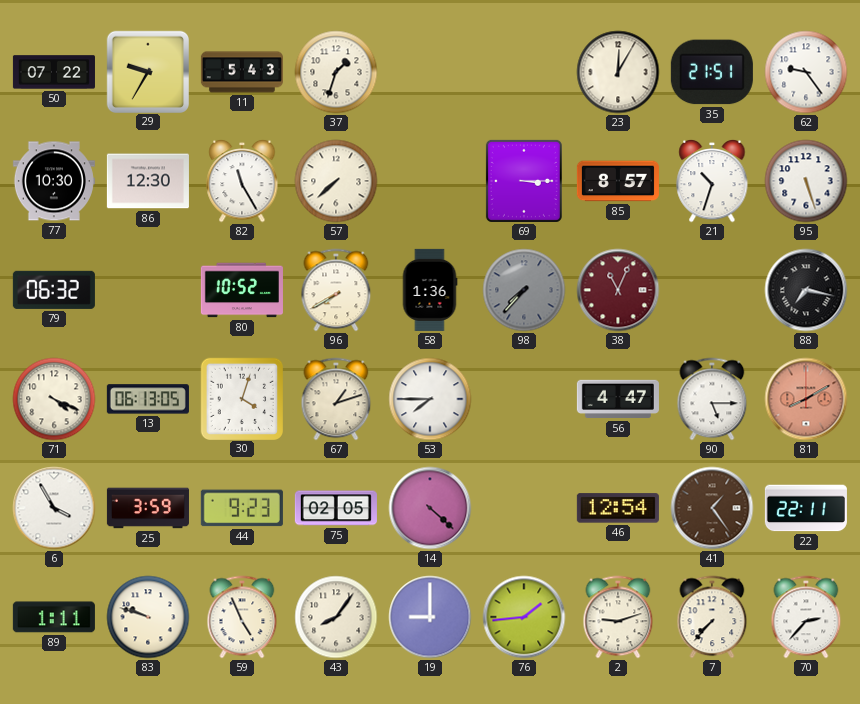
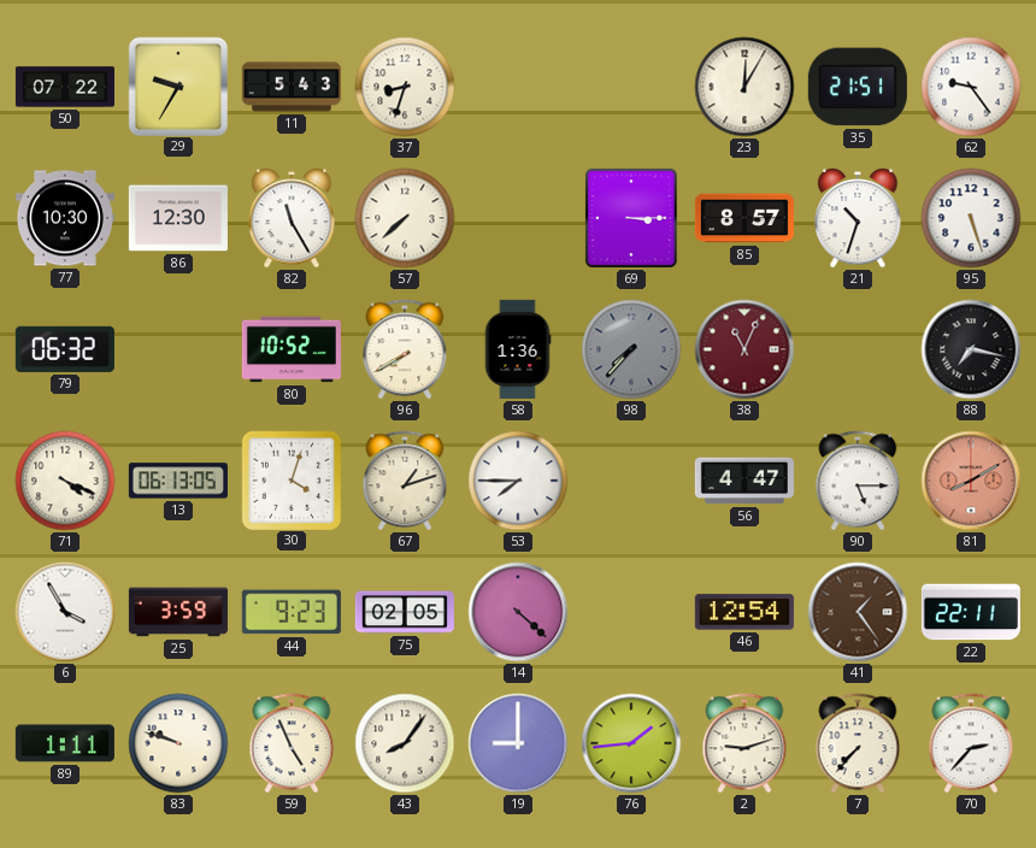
37: 1:33 -> 8:33
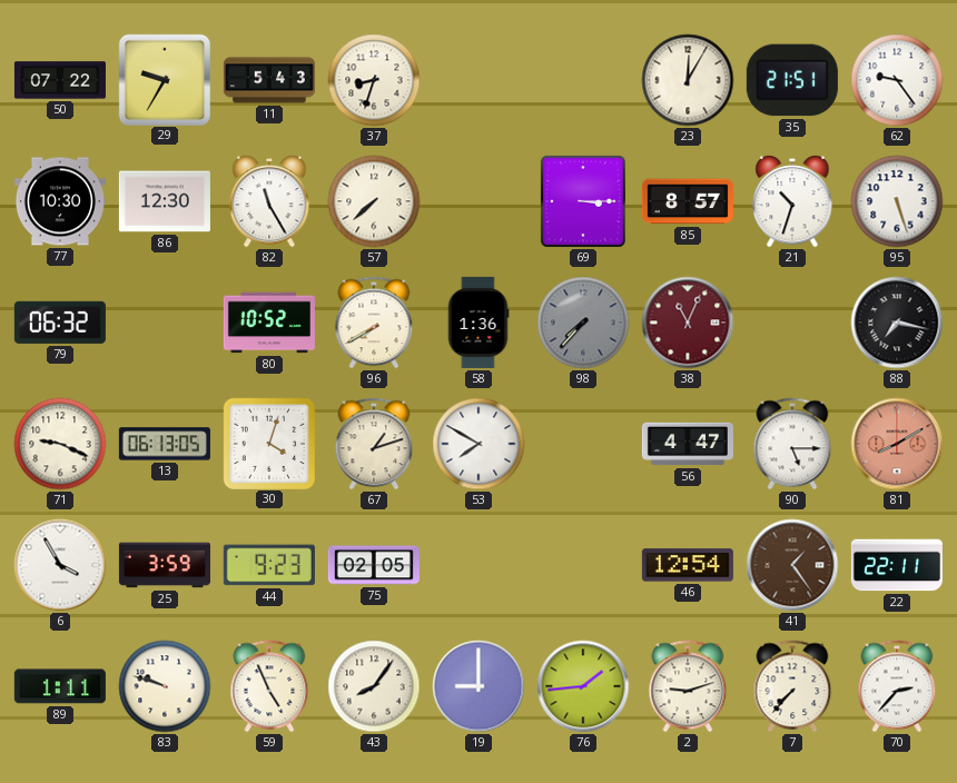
71: 4:19 -> 9:19
53: 7:45 -> 7:50
14: 4:22 -> none
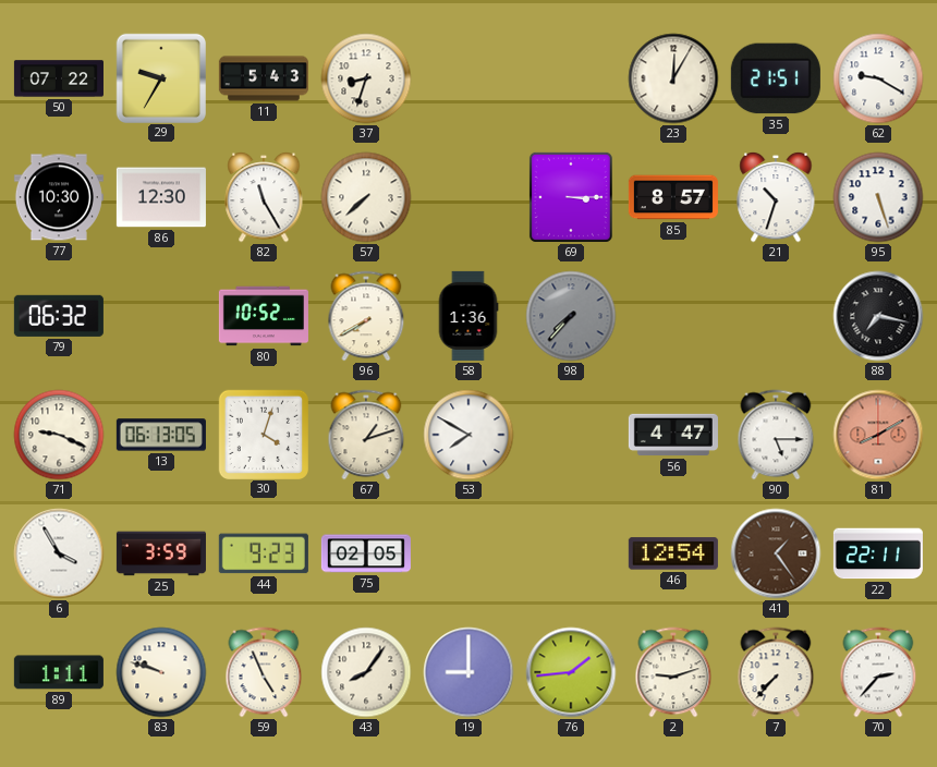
62: 9:24 -> 9:20
38: 11:04 -> none
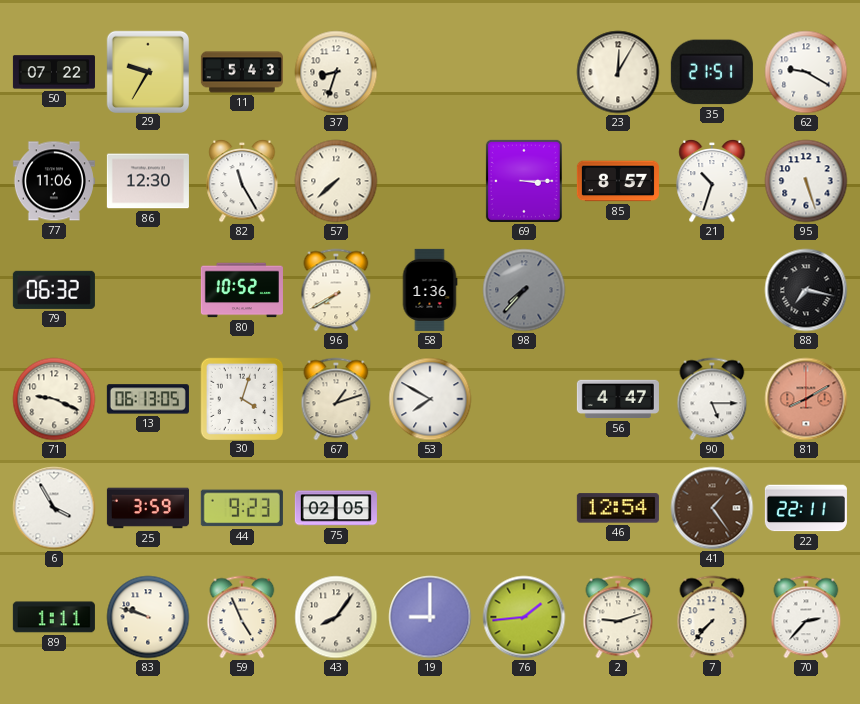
77: 10:30 -> 11:06
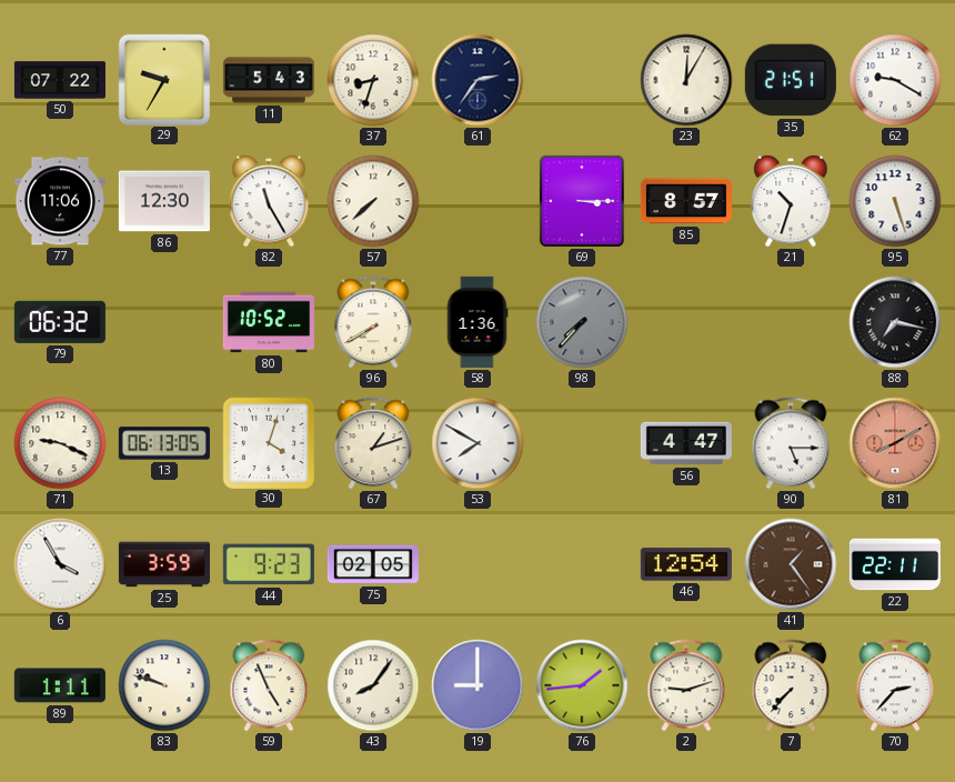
61: none -> 2:36
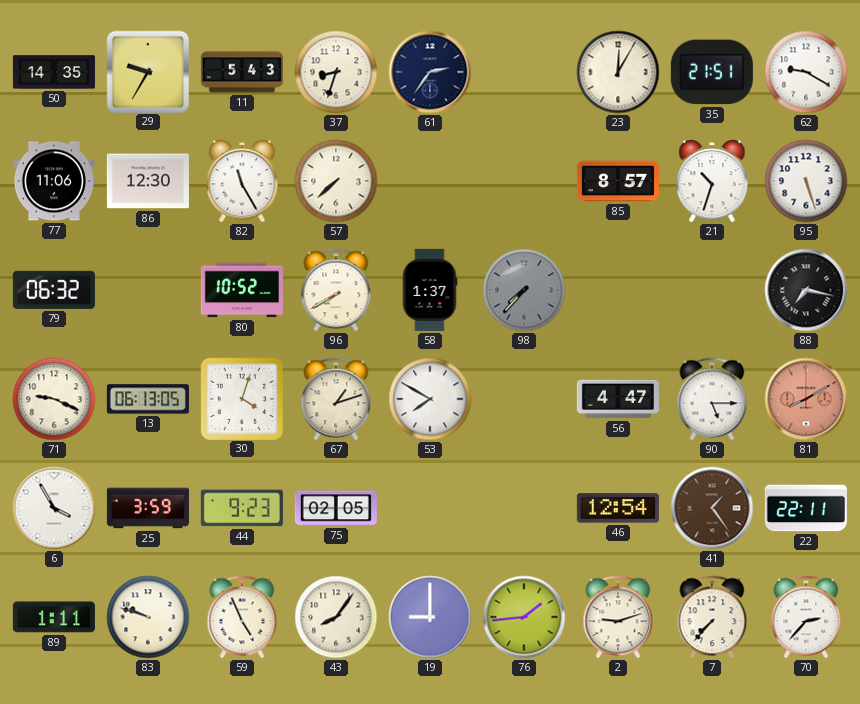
50: 07:22 -> 14:35
69: 3:15 -> none
58: 1:36 -> 1:37
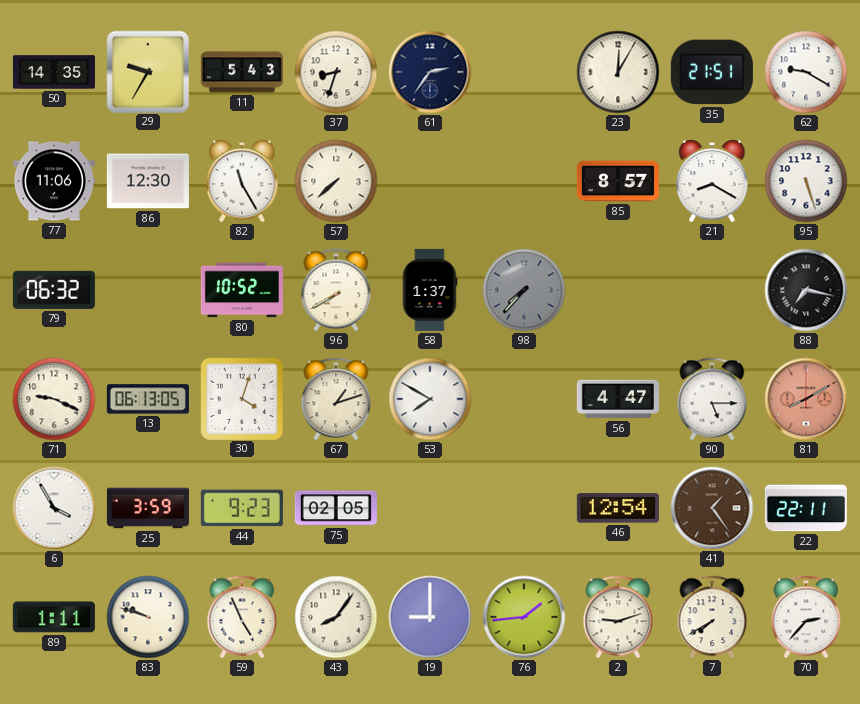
21: 10:33 -> 8:20
7: 7:37 -> 7:40
